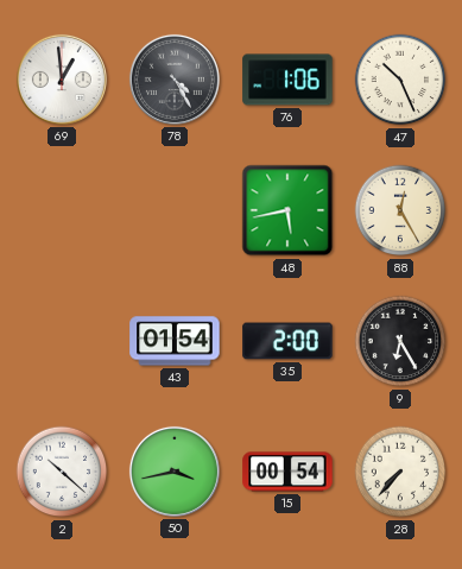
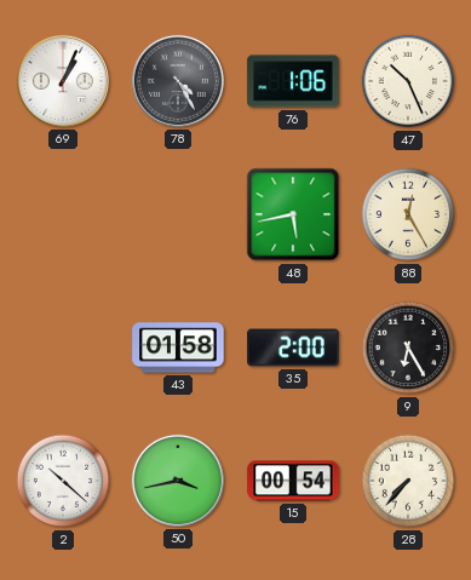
69: 12:59 -> 1:04
43: 01:54 -> 01:58
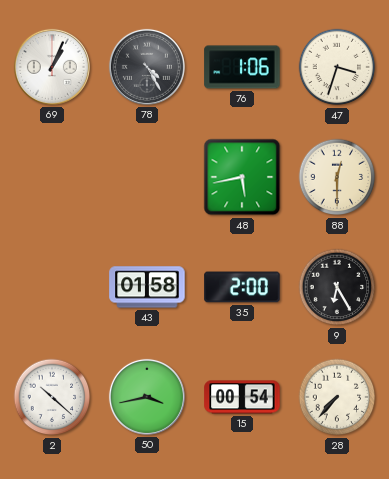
47: 10:26 -> 3:33
88: 12:25 -> 12:30
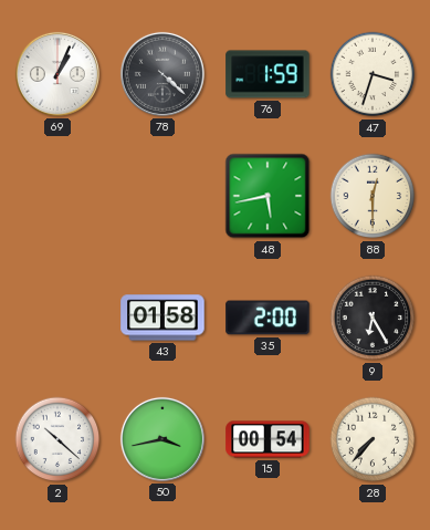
78: 4:25 -> 4:22
76: 1:06 -> 1:59
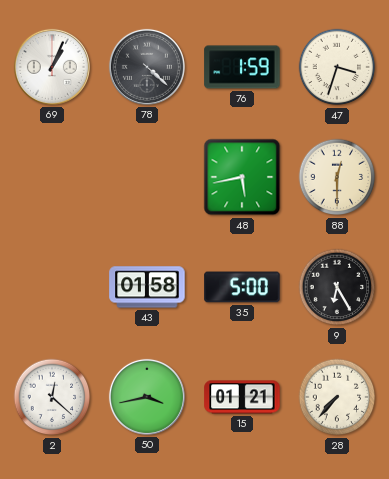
35: 2:00 -> 5:00
2: 10:22 -> 12:22
15: 00:54 -> 01:21
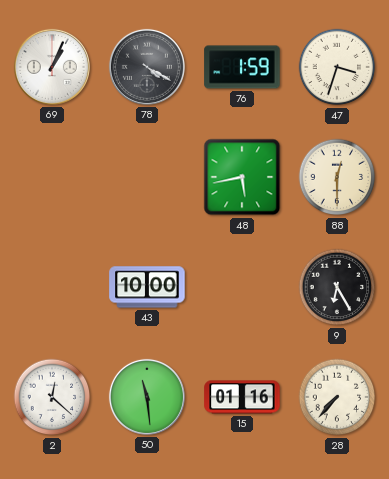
78: 4:22 -> 4:20
43: 01:58 -> 10:00
35: 5:00 -> none
50: 3:43 -> 11:29
15: 01:21 -> 01:16
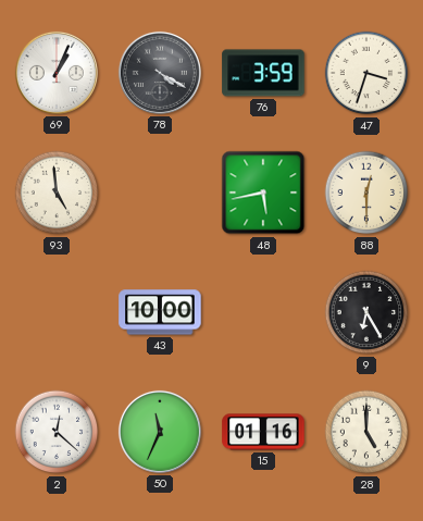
76: 1:59 -> 3:59
93: none -> 4:59
50: 11:29 -> 11:34
28: 7:37 -> 5:00
